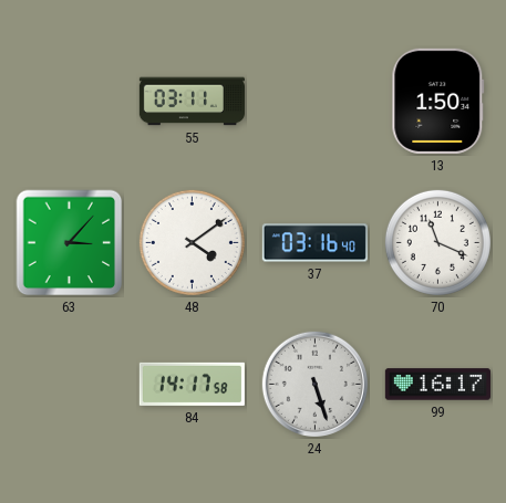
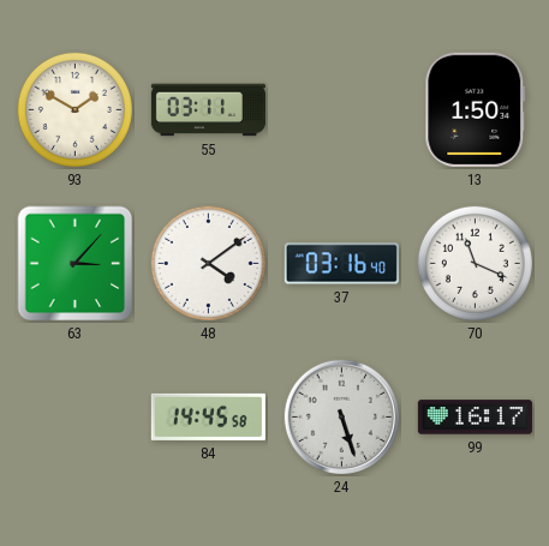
93: none -> 1:50
84: 14:17 -> 14:45
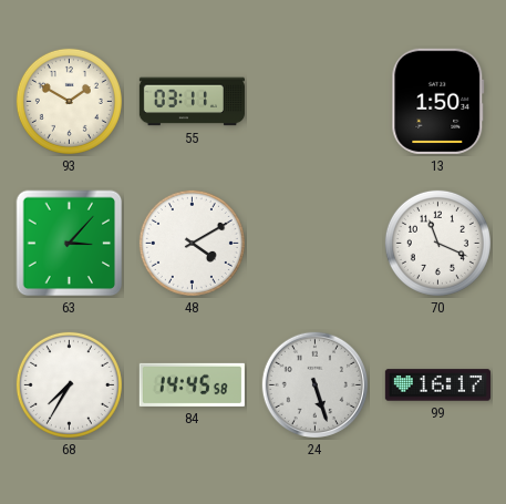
48: 4:09 -> 4:10
37: 03:16 -> none
68: none -> 7:35
